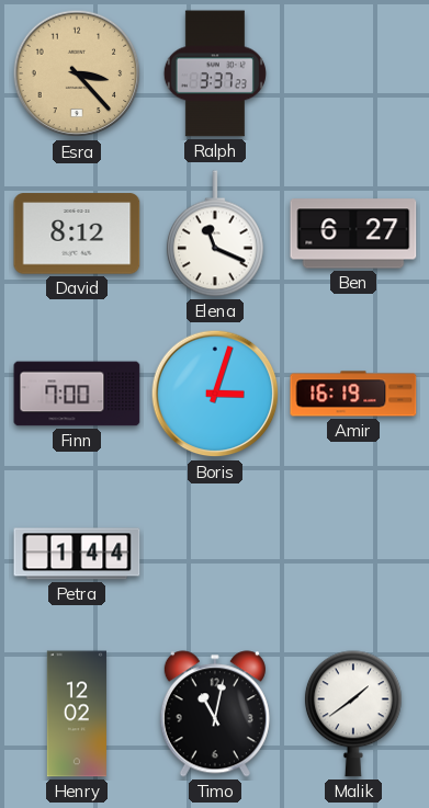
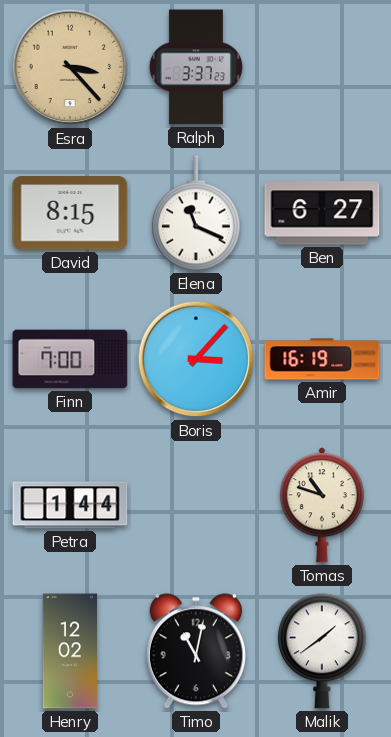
David: 8:12 -> 8:15
Boris: 3:03 -> 3:07
Tomas: none -> 10:48
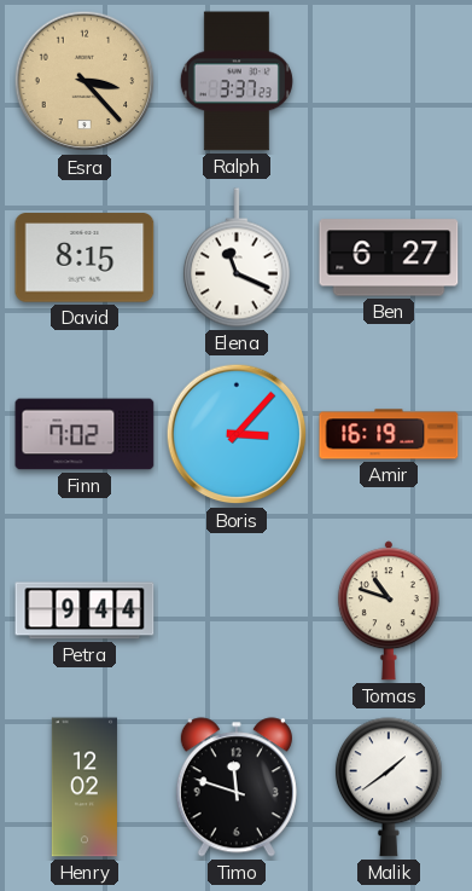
Finn: 7:00 -> 7:02
Petra: 1:44 -> 9:44
Timo: 11:02 -> 11:48
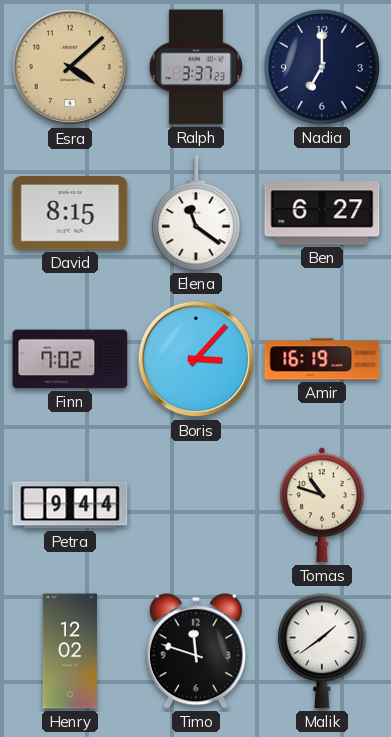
Esra: 3:23 -> 4:08
Nadia: none -> 7:00
Elena: 11:19 -> 11:21
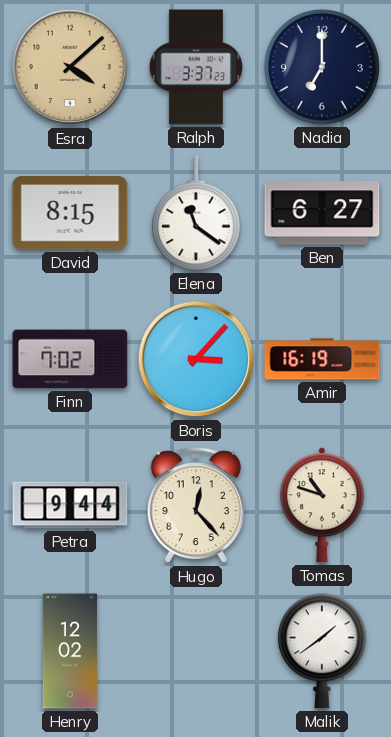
Hugo: none -> 12:23
Timo: 11:48 -> none
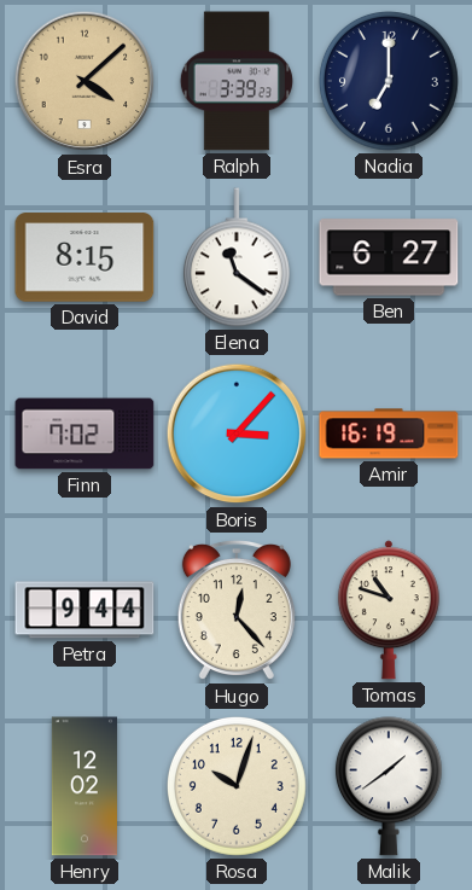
Ralph: 3:37 -> 3:39
Rosa: none -> 10:03
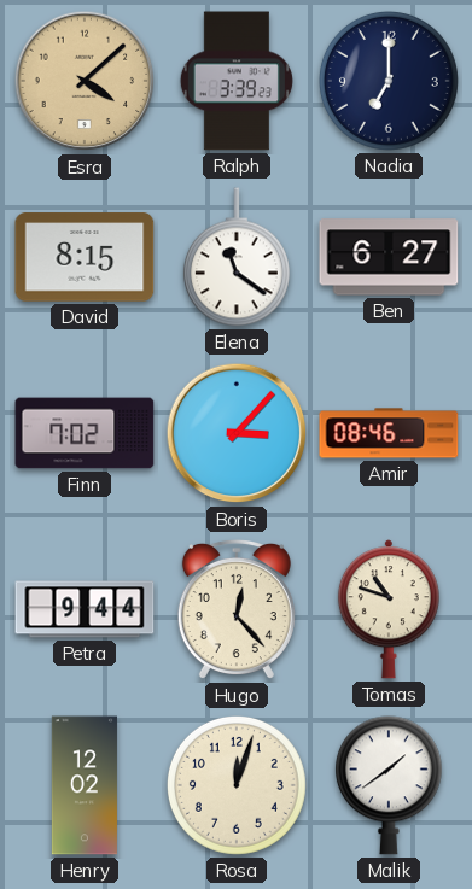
Amir: 16:19 -> 08:46
Rosa: 10:03 -> 12:03
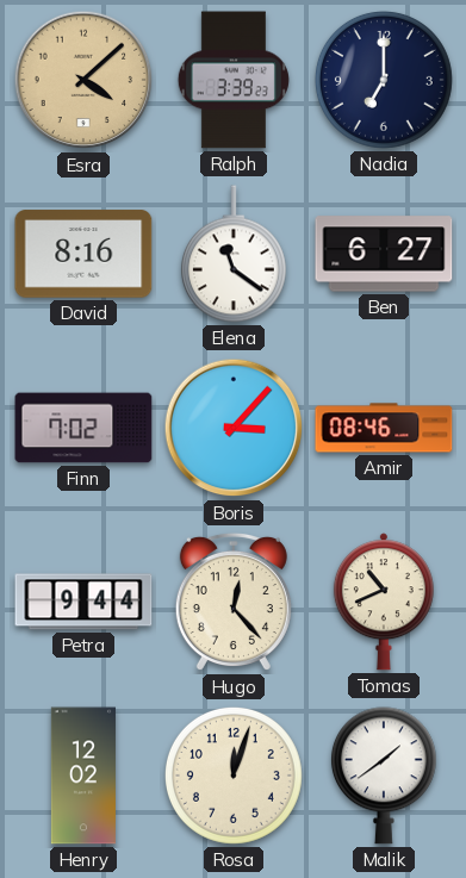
David: 8:15 -> 8:16
Tomas: 10:48 -> 10:41
